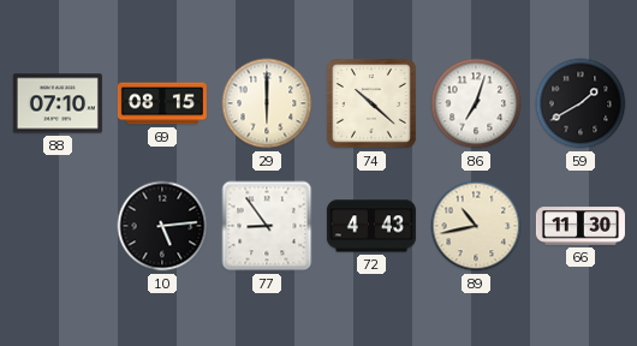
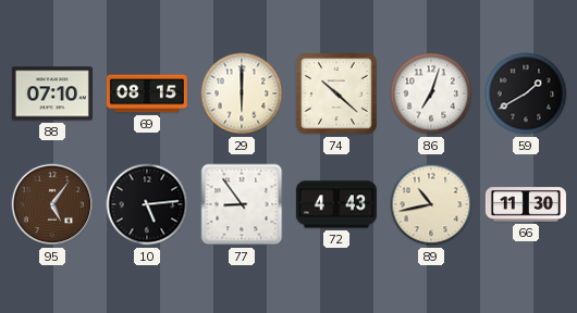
95: none -> 5:06
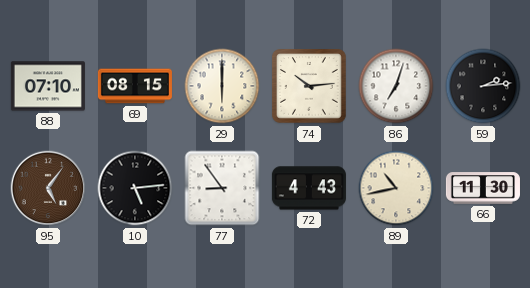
74: 10:22 -> 10:14
59: 1:40 -> 2:14
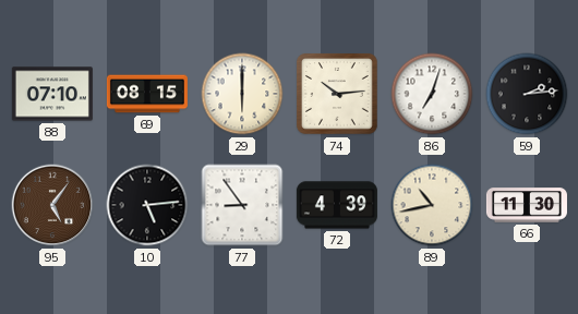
72: 4:43 -> 4:39
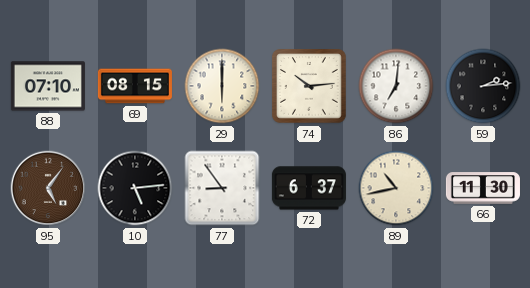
86: 7:03 -> 7:01
72: 4:39 -> 6:37
